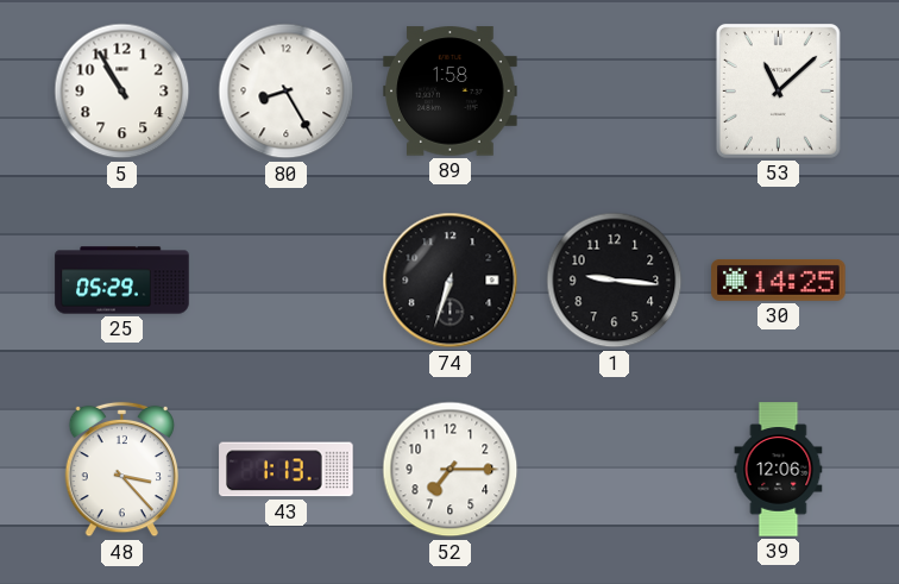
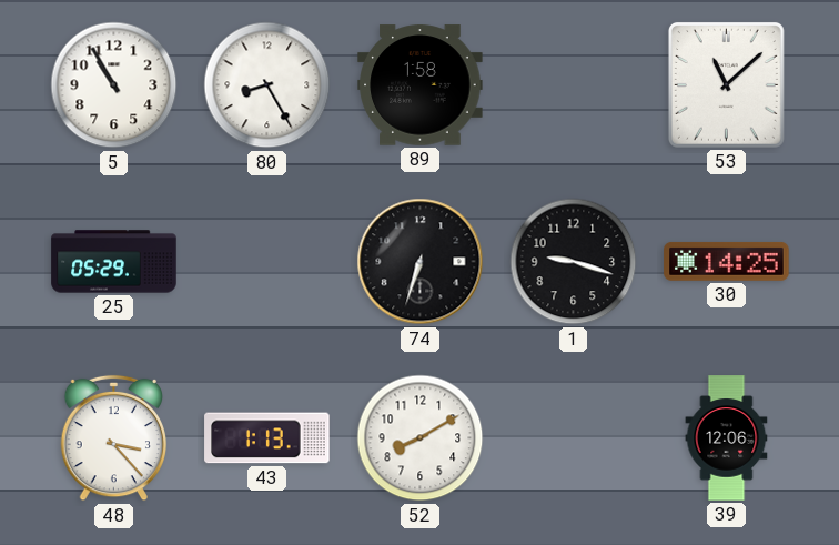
1: 9:16 -> 9:18
52: 7:15 -> 8:10
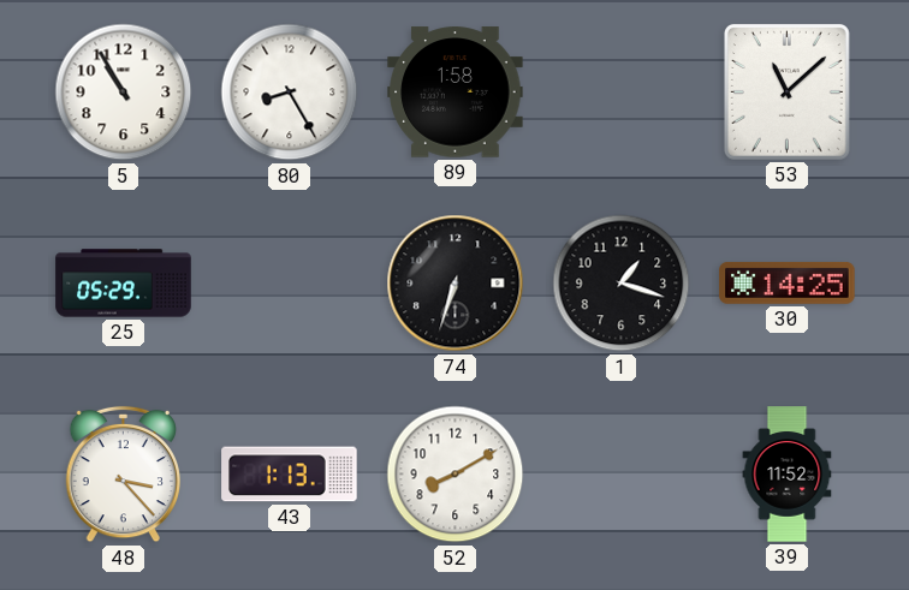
1: 9:18 -> 1:18
39: 12:06 -> 11:52
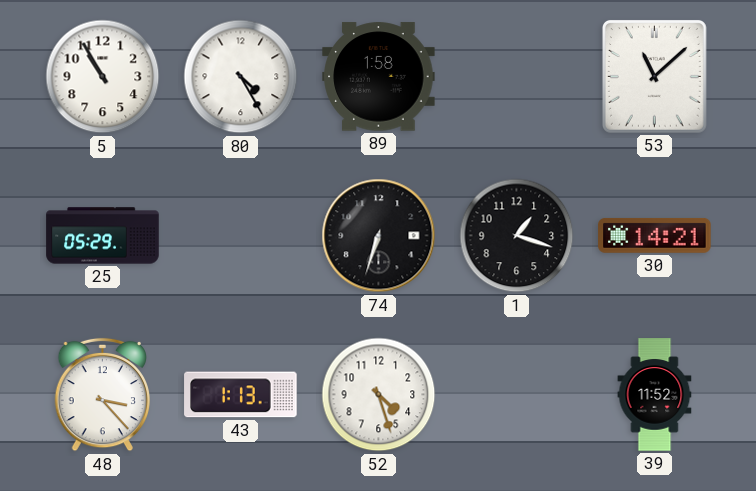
80: 8:25 -> 4:25
30: 14:25 -> 14:21
52: 8:10 -> 4:27
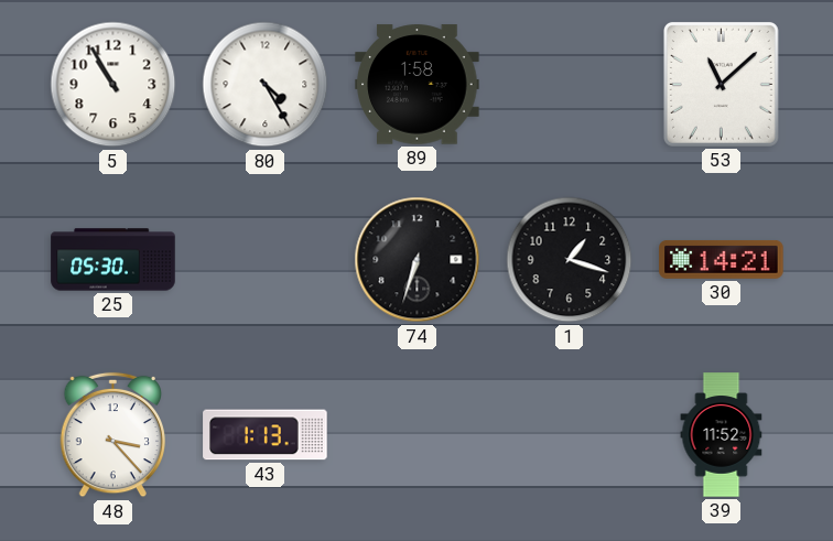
25: 05:29 -> 05:30
52: 4:27 -> none
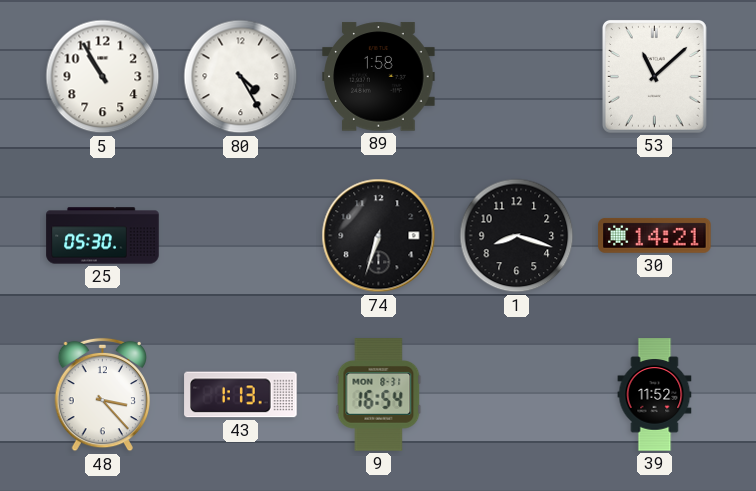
1: 1:18 -> 8:18
9: none -> 16:54
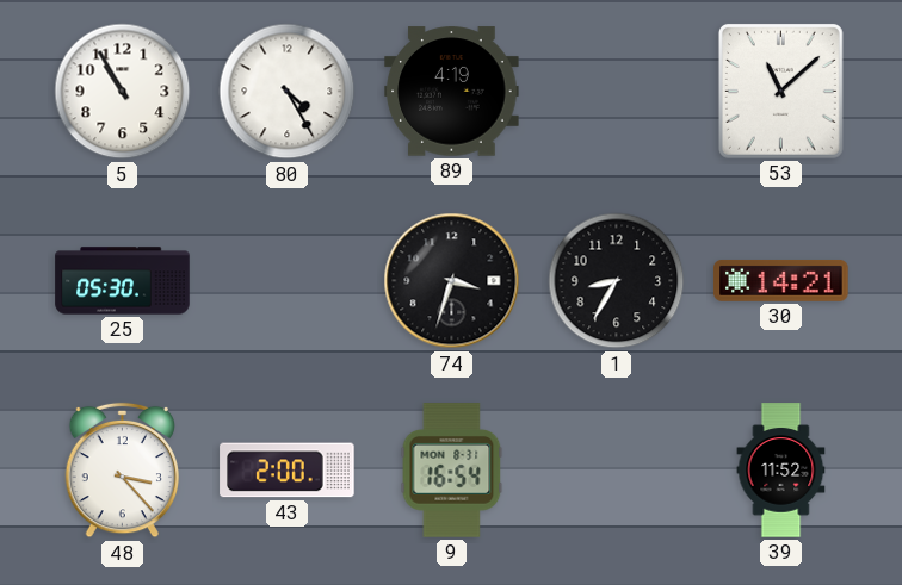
89: 1:58 -> 4:19
74: 6:33 -> 3:33
1: 8:18 -> 8:35
43: 1:13 -> 2:00
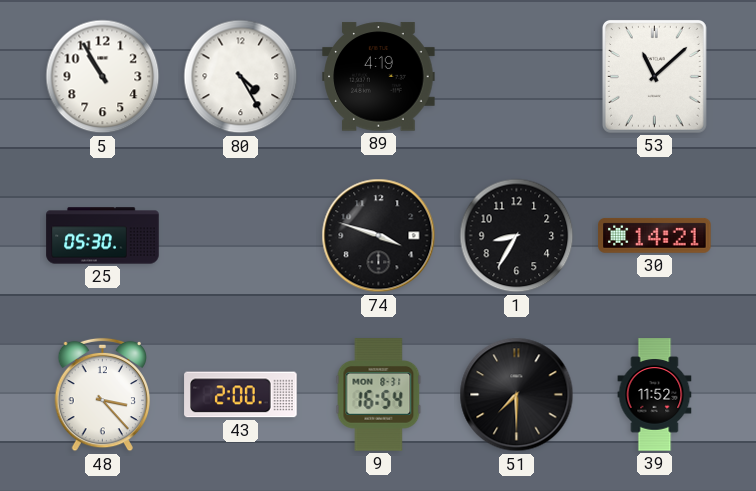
74: 3:33 -> 3:48
51: none -> 7:30
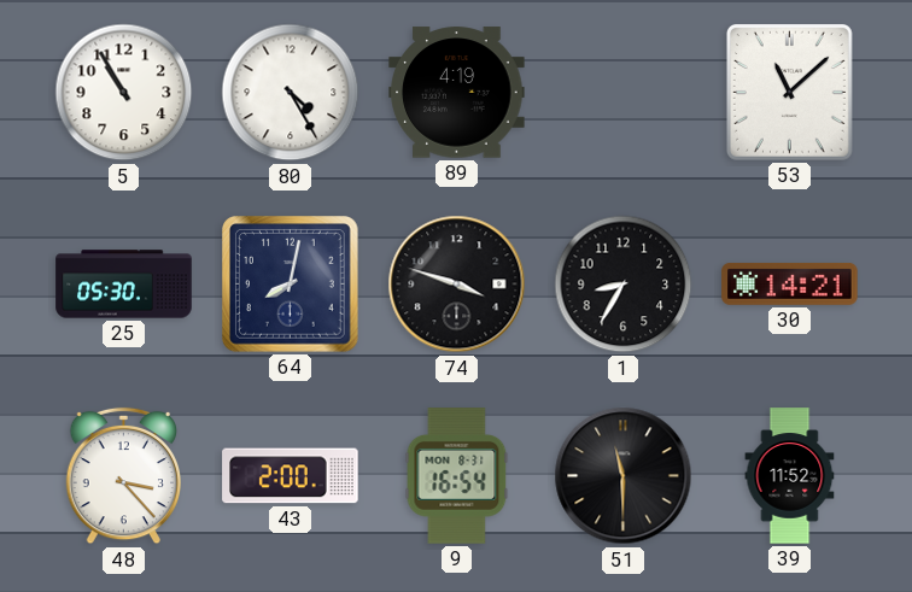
64: none -> 8:02
51: 7:30 -> 11:30
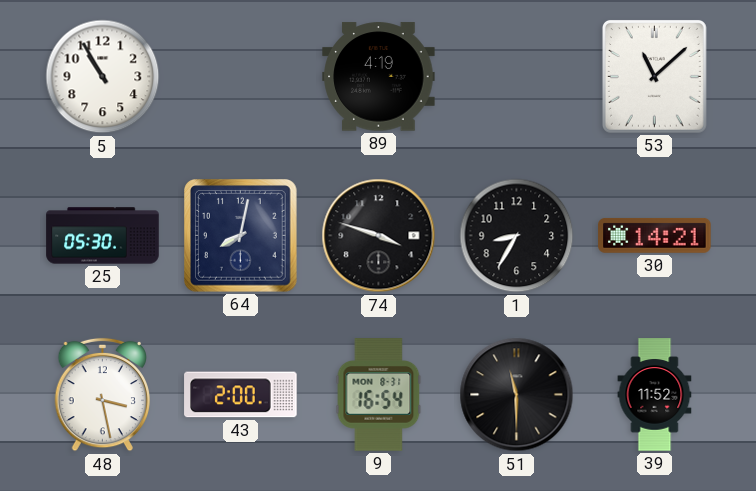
80: 4:25 -> none
48: 3:23 -> 3:28
